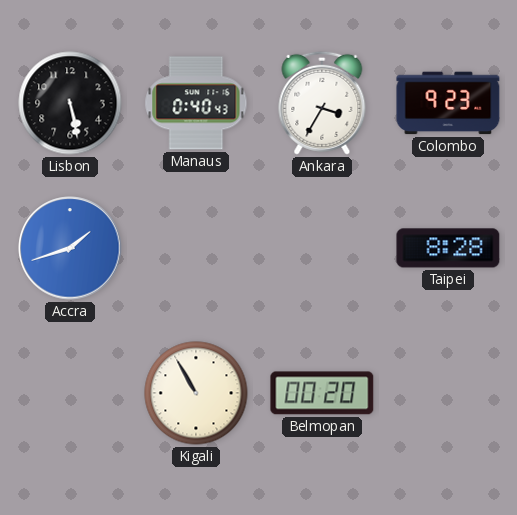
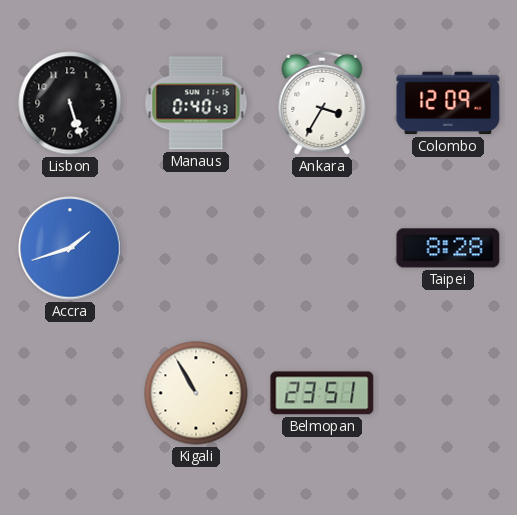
Lisbon: 5:28 -> 5:27
Colombo: 9:23 -> 12:09
Belmopan: 00:20 -> 23:51
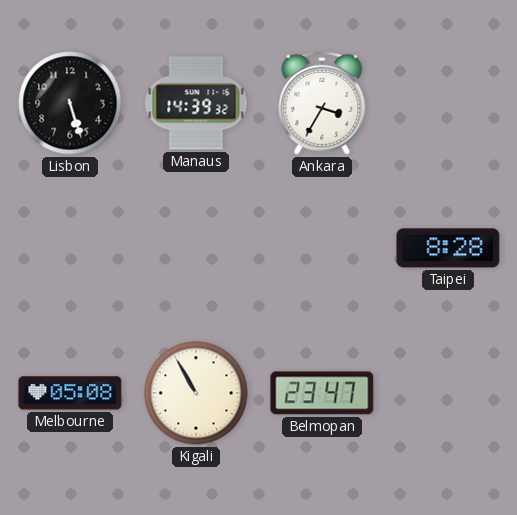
Manaus: 0:40 -> 14:39
Colombo: 12:09 -> none
Accra: 1:42 -> none
Melbourne: none -> 05:08
Belmopan: 23:51 -> 23:47
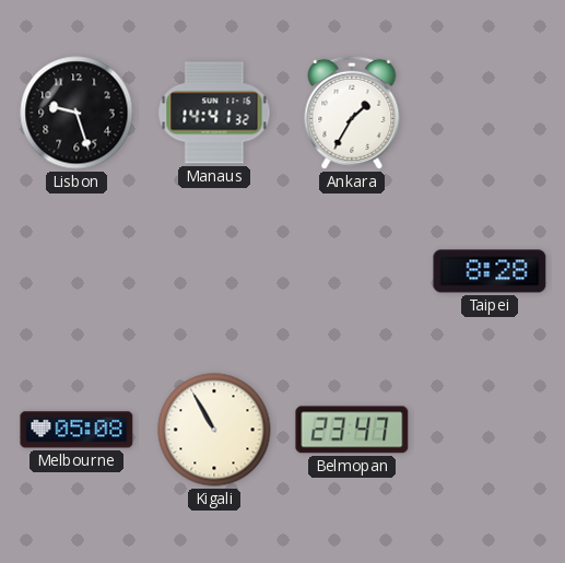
Lisbon: 5:27 -> 9:27
Manaus: 14:39 -> 14:41
Ankara: 3:35 -> 1:35
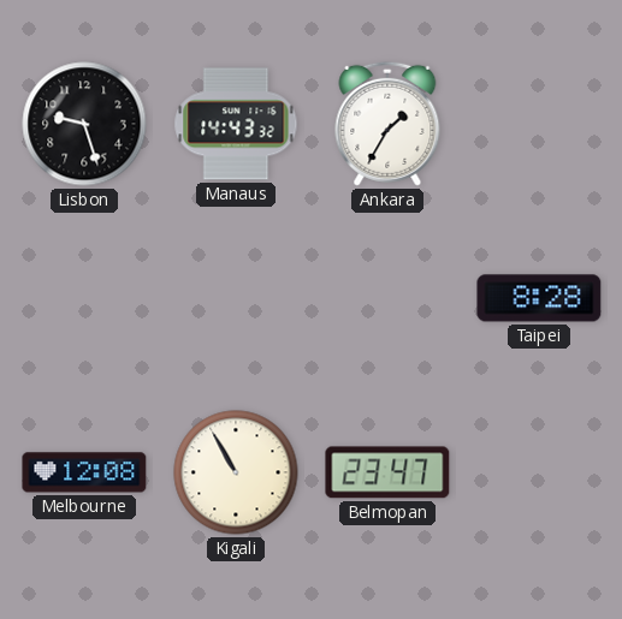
Manaus: 14:41 -> 14:43
Melbourne: 05:08 -> 12:08
